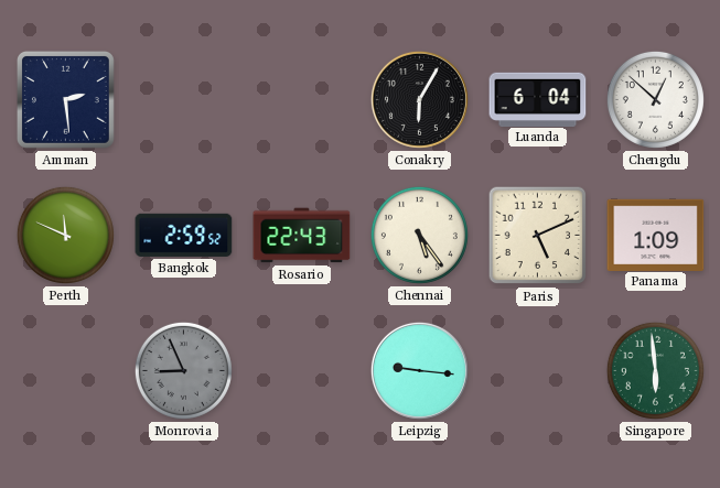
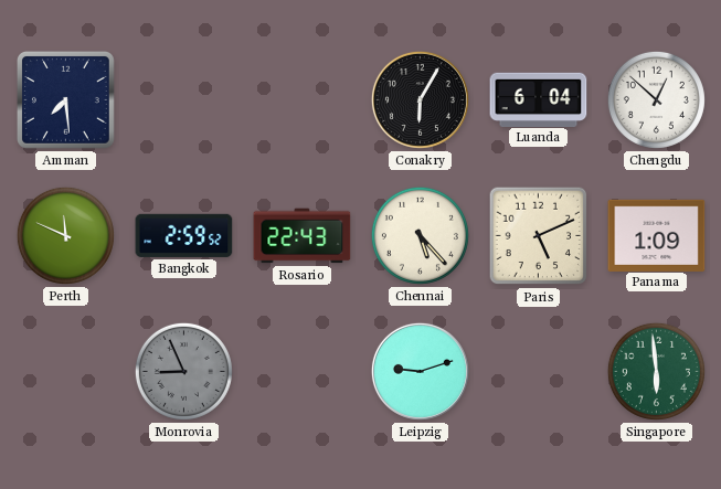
Amman: 2:29 -> 7:29
Chennai: 5:24 -> 5:23
Leipzig: 9:16 -> 9:12
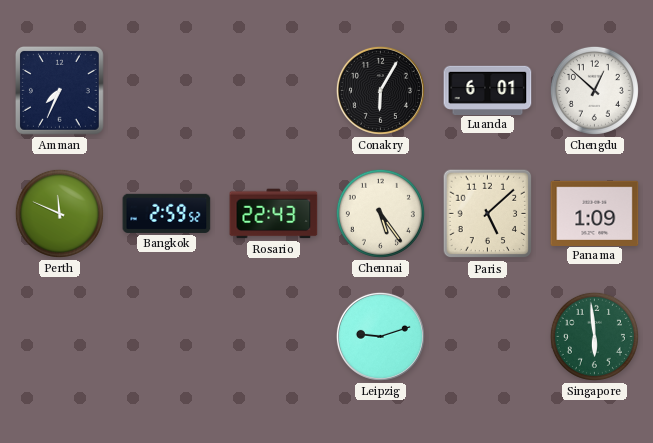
Amman: 7:29 -> 7:34
Luanda: 6:04 -> 6:01
Chennai: 5:23 -> 5:24
Paris: 5:11 -> 5:08
Monrovia: 8:56 -> none
